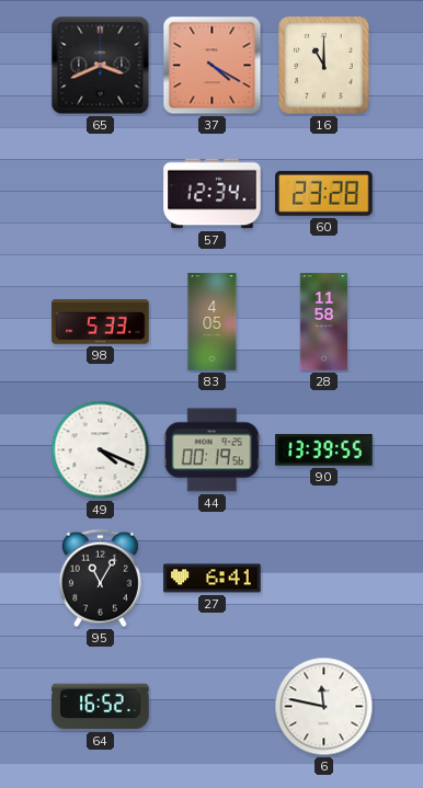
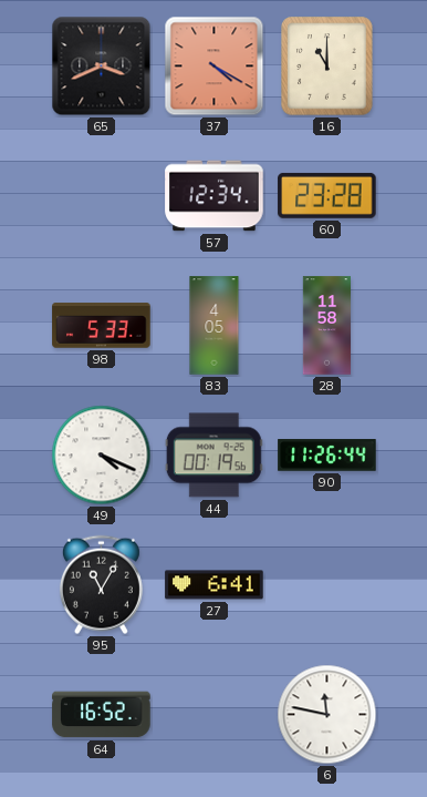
90: 13:39 -> 11:26
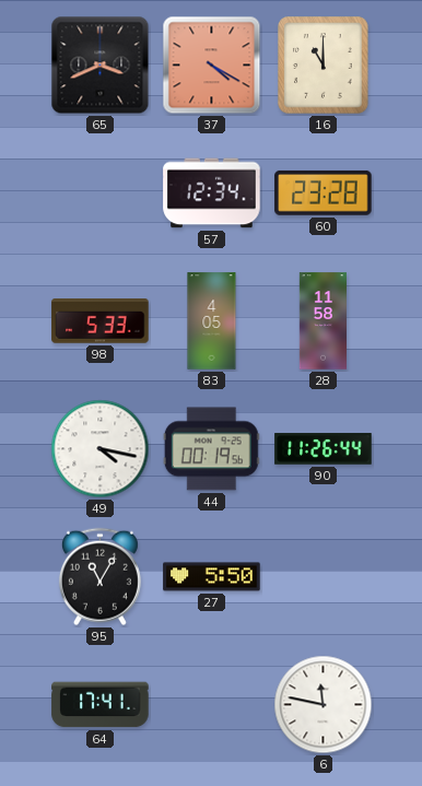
49: 4:19 -> 4:17
27: 6:41 -> 5:50
64: 16:52 -> 17:41
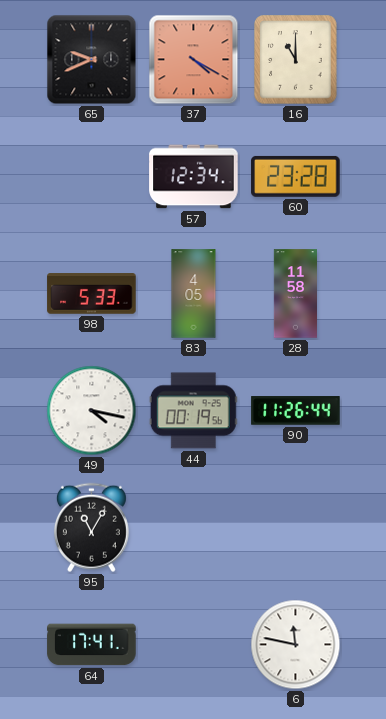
65: 3:41 -> 9:41
27: 5:50 -> none
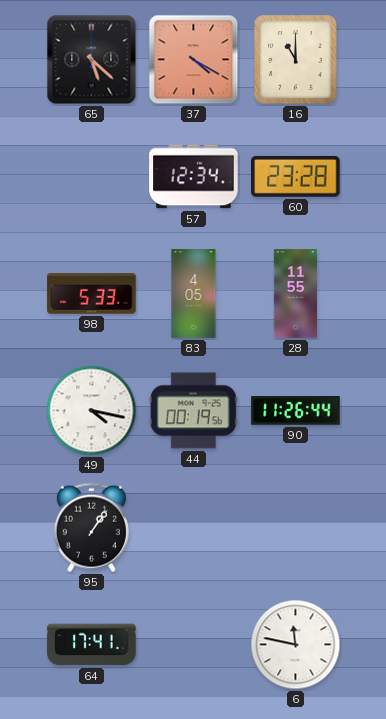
65: 9:41 -> 5:22
28: 11:58 -> 11:55
95: 11:05 -> 1:06
